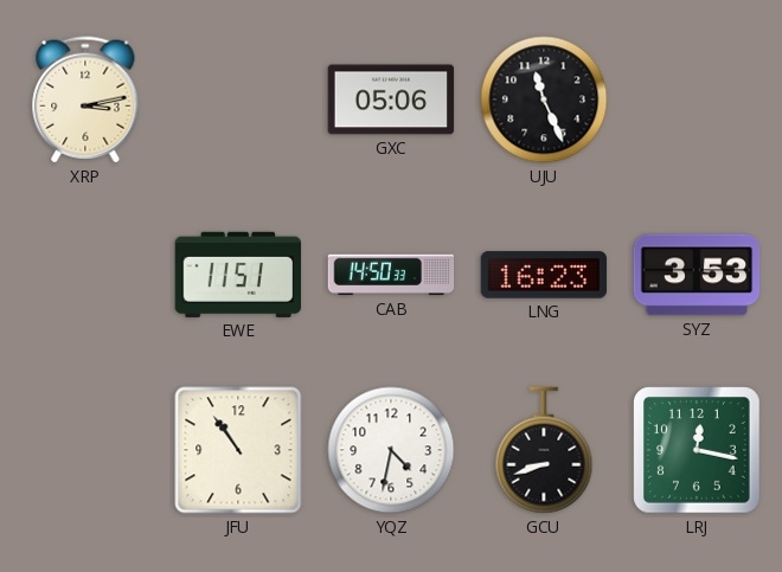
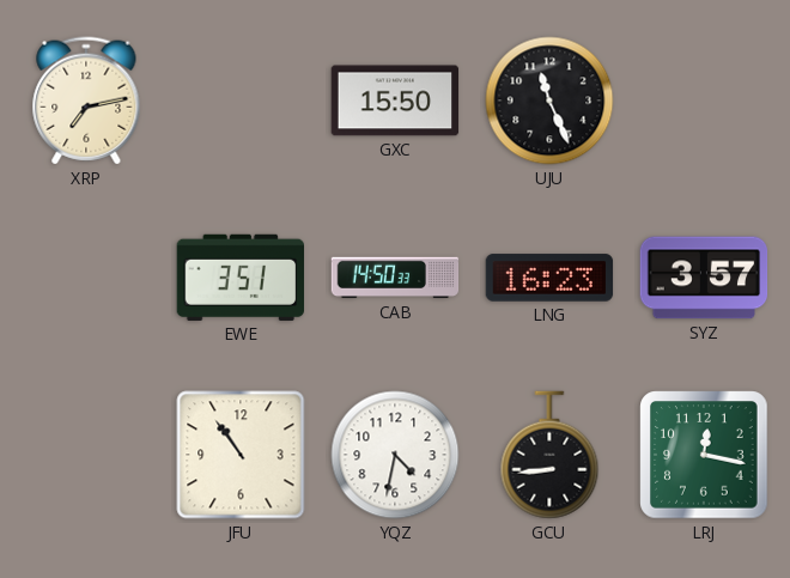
XRP: 3:13 -> 7:13
GXC: 05:06 -> 15:50
EWE: 11:51 -> 3:51
SYZ: 3:53 -> 3:57
GCU: 8:42 -> 8:44
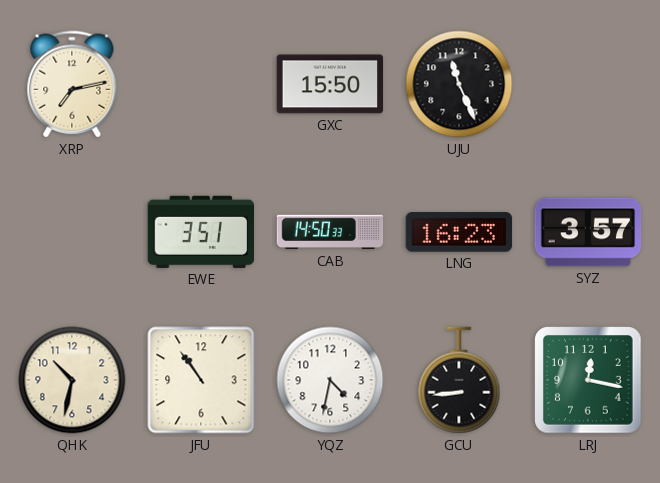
QHK: none -> 10:32
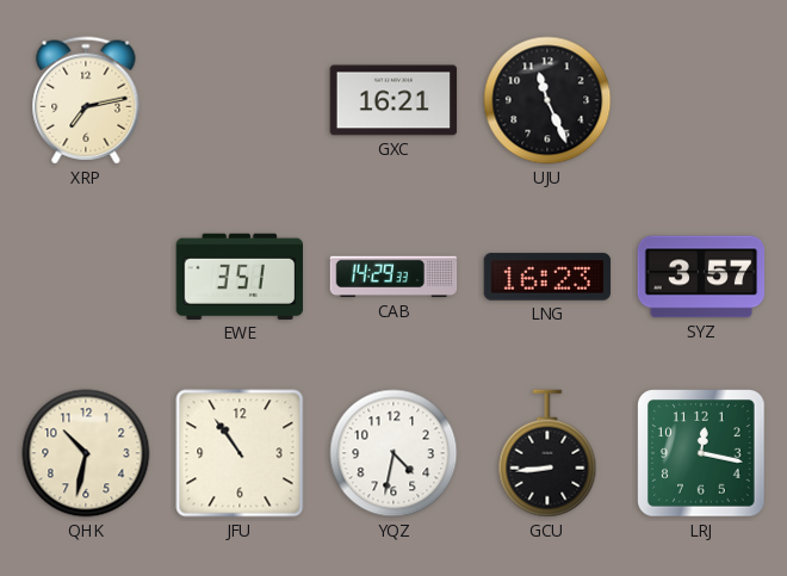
GXC: 15:50 -> 16:21
CAB: 14:50 -> 14:29
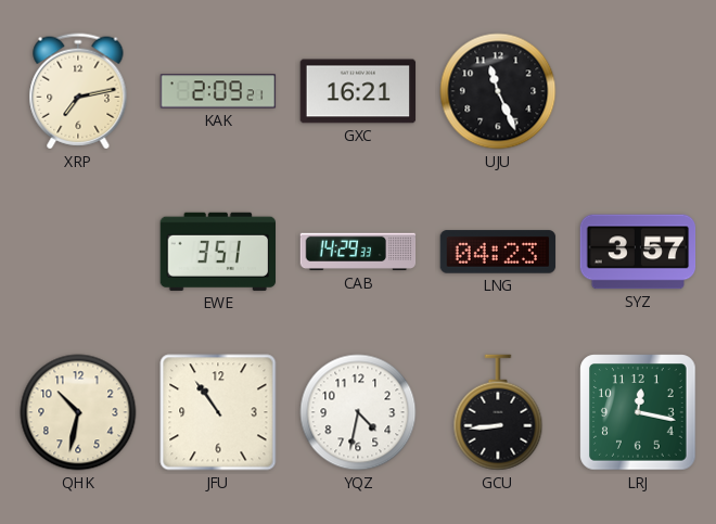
KAK: none -> 2:09
LNG: 16:23 -> 04:23
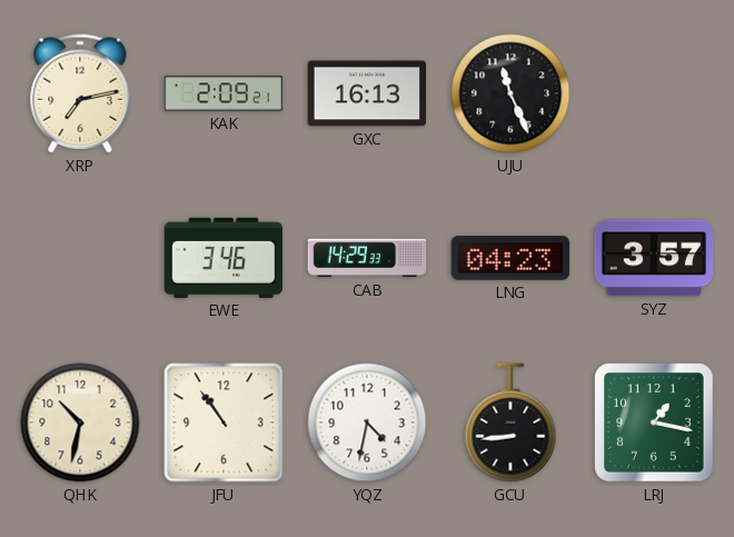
GXC: 16:21 -> 16:13
EWE: 3:51 -> 3:46
LRJ: 12:17 -> 1:17
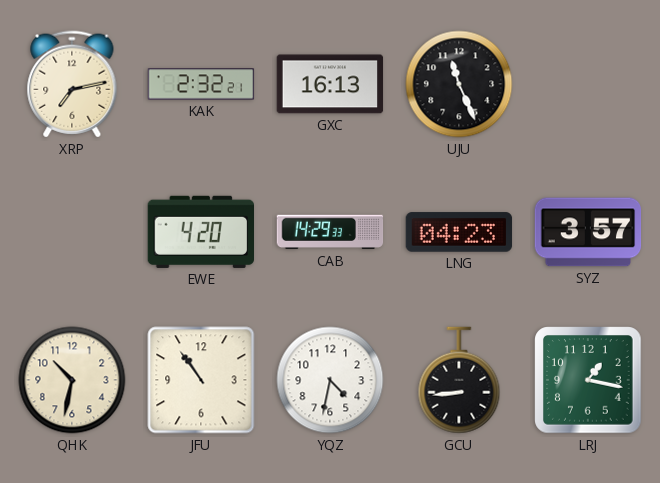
KAK: 2:09 -> 2:32
EWE: 3:46 -> 4:20
